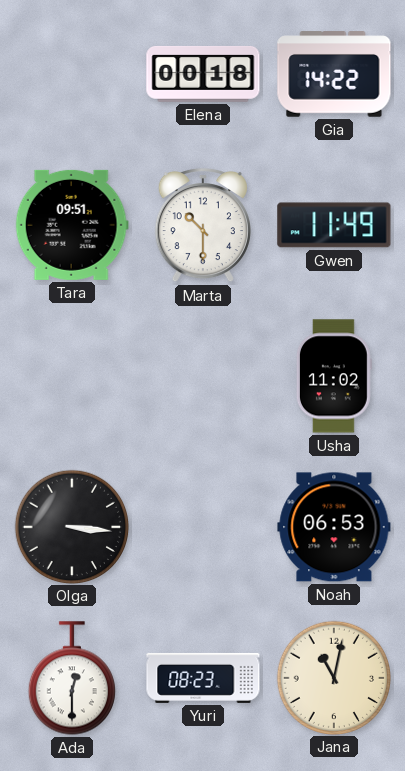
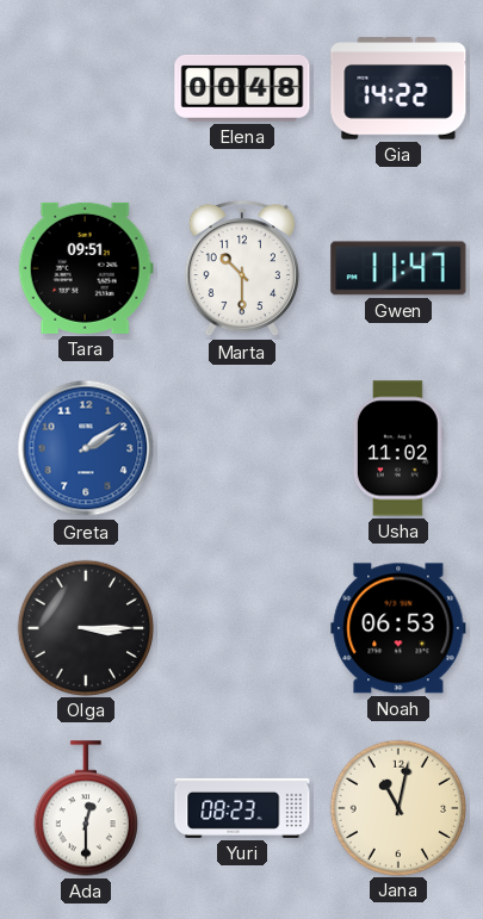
Elena: 00:18 -> 00:48
Gwen: 11:49 -> 11:47
Greta: none -> 2:09
Olga: 3:16 -> 3:15
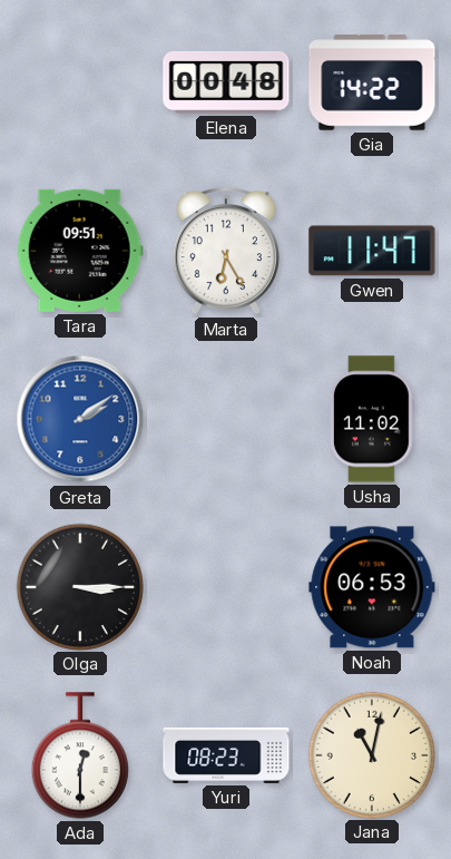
Marta: 10:30 -> 6:25
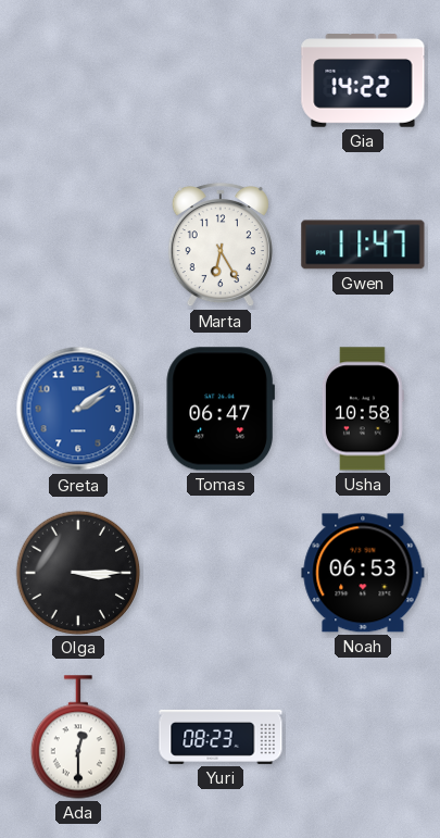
Elena: 00:48 -> none
Tara: 09:51 -> none
Tomas: none -> 06:47
Usha: 11:02 -> 10:58
Jana: 11:02 -> none
